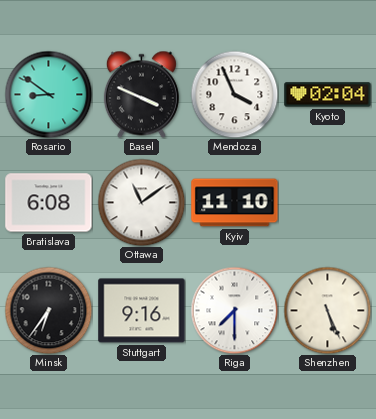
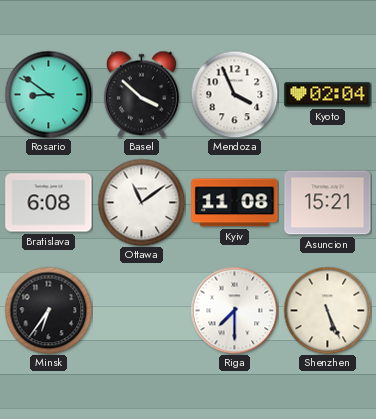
Basel: 3:49 -> 3:52
Kyiv: 11:10 -> 11:08
Asuncion: none -> 15:21
Stuttgart: 9:16 -> none
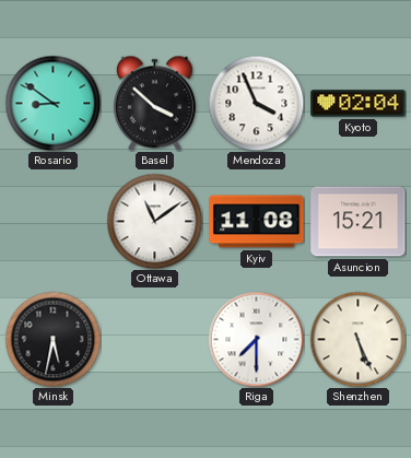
Bratislava: 6:08 -> none
Minsk: 6:36 -> 5:32
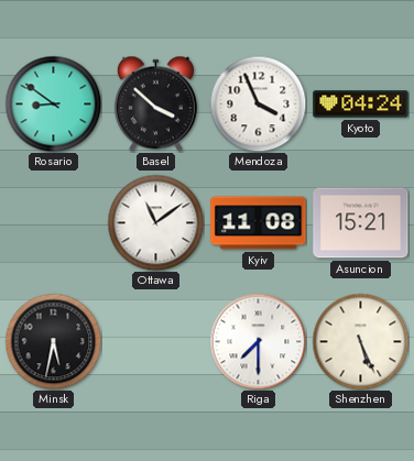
Kyoto: 02:04 -> 04:24
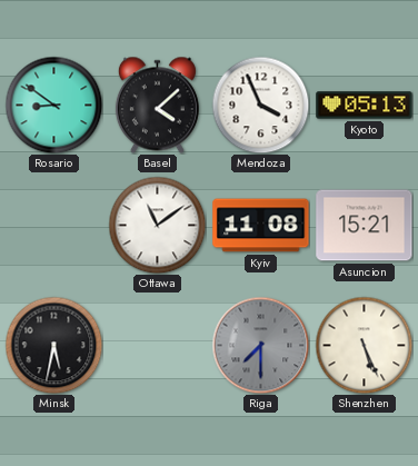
Basel: 3:52 -> 4:08
Kyoto: 04:24 -> 05:13
Riga dial: white -> grey
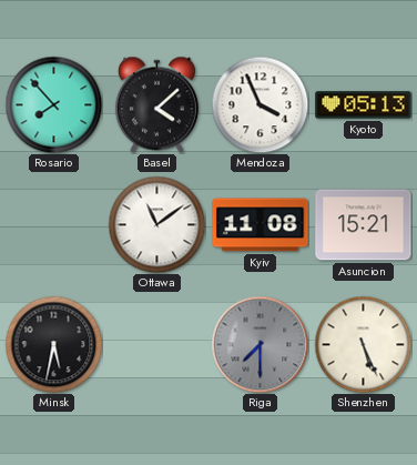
Rosario: 8:51 -> 7:53
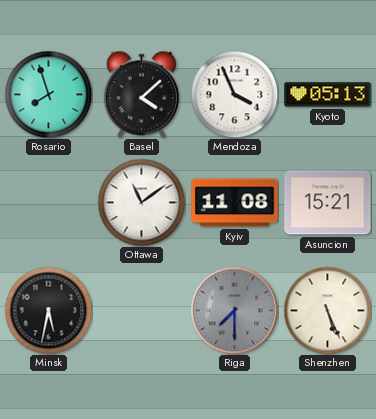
Rosario: 7:53 -> 7:57
